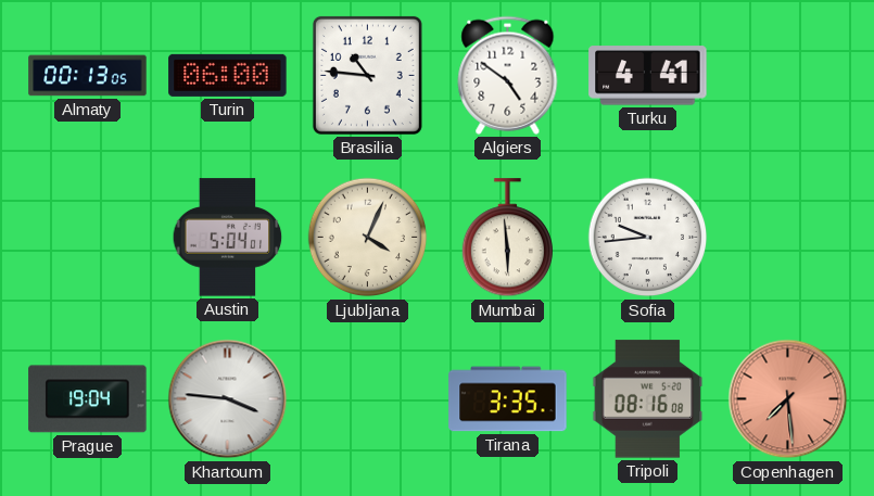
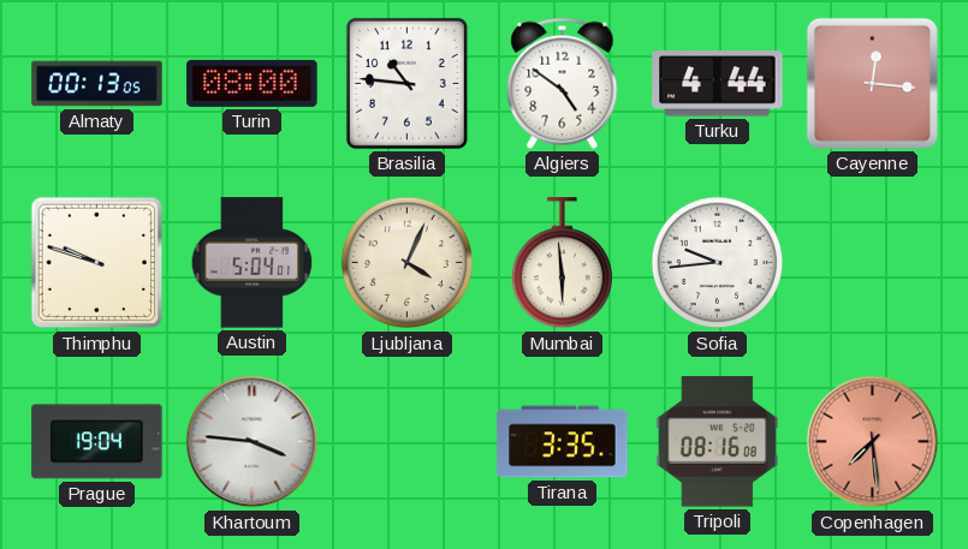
Turin: 06:00 -> 08:00
Turku: 4:41 -> 4:44
Cayenne: none -> 12:16
Thimphu: none -> 9:48
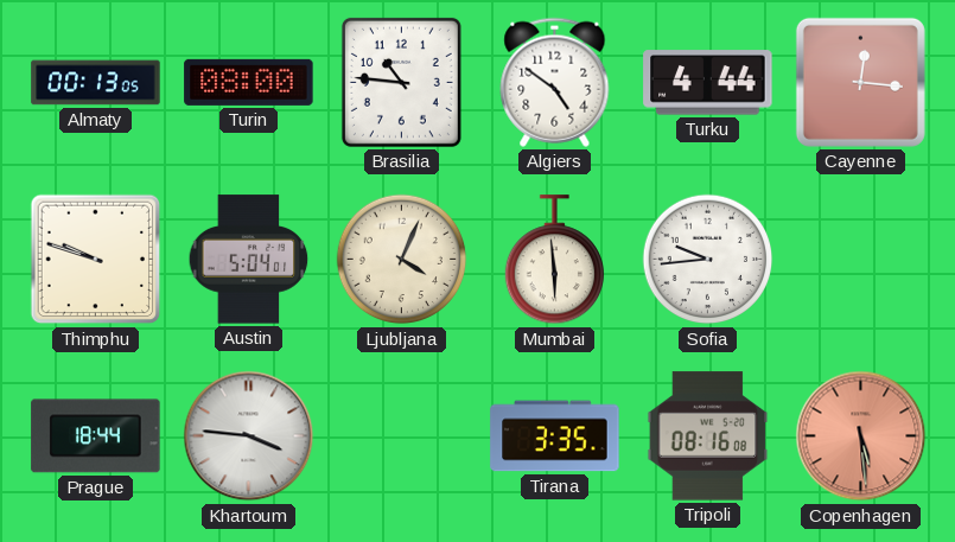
Prague: 19:04 -> 18:44
Copenhagen: 7:29 -> 5:29
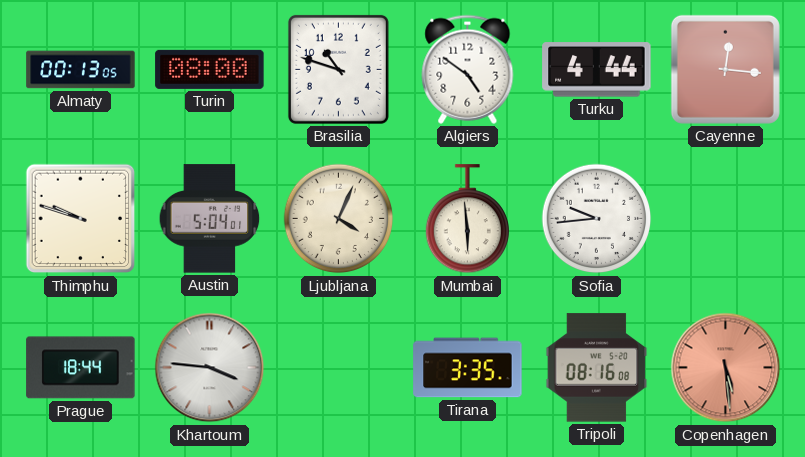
Brasilia: 10:46 -> 10:48
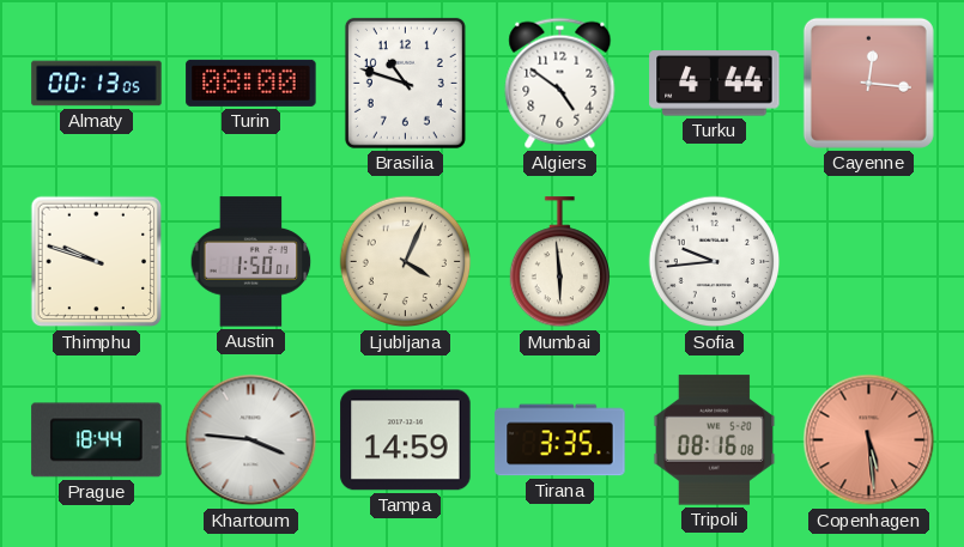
Austin: 5:04 -> 1:50
Tampa: none -> 14:59
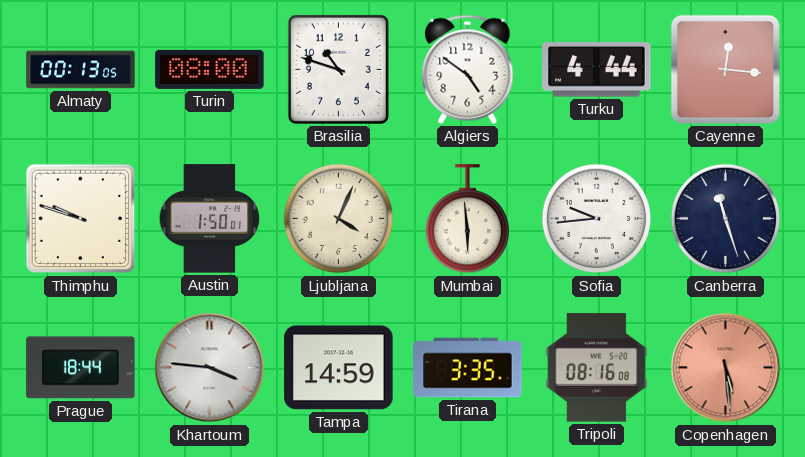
Canberra: none -> 11:27
